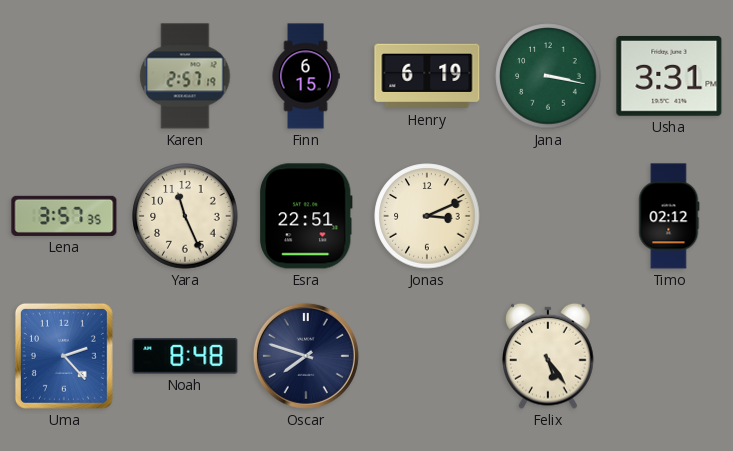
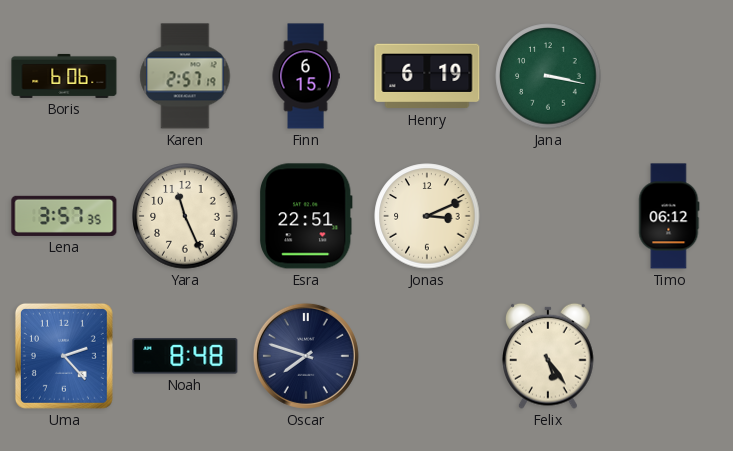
Boris: none -> 6:06
Usha: 3:31 -> none
Timo: 02:12 -> 06:12
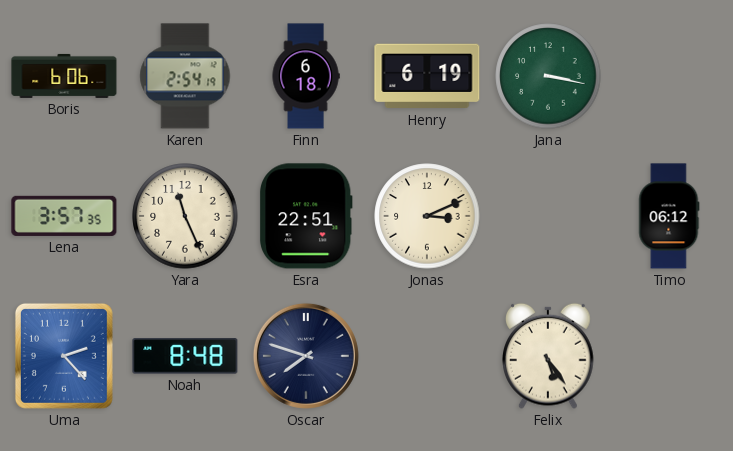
Karen: 2:57 -> 2:54
Finn: 6:15 -> 6:18
